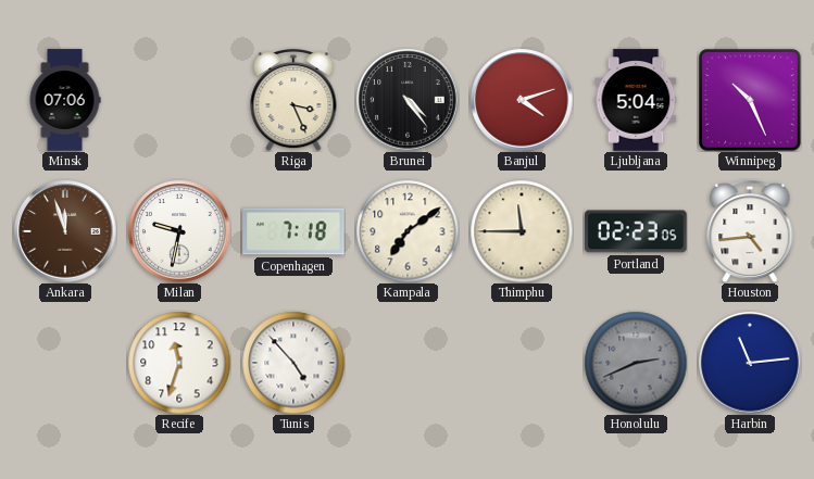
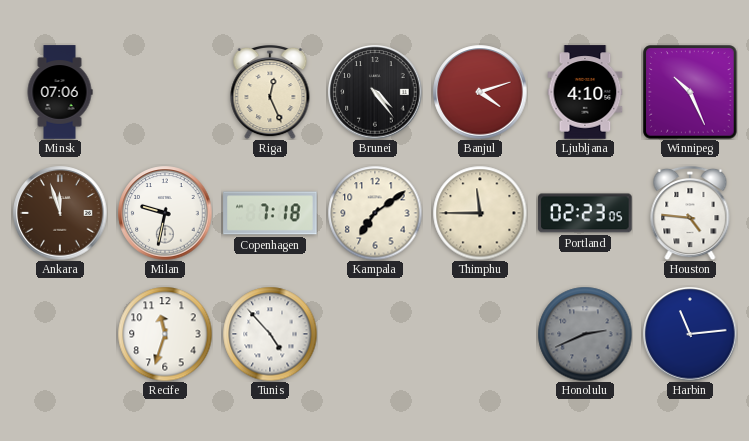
Riga: 3:26 -> 12:26
Ljubljana: 5:04 -> 4:10
Houston: 4:44 -> 4:46
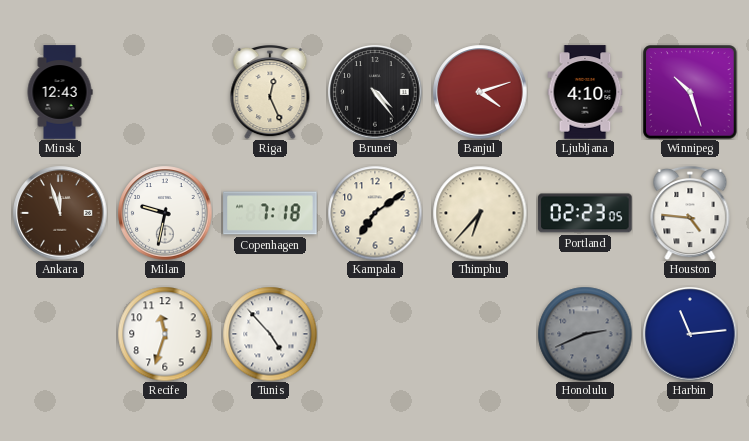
Minsk: 07:06 -> 12:43
Winnipeg: 10:26 -> 10:27
Thimphu: 11:45 -> 6:37
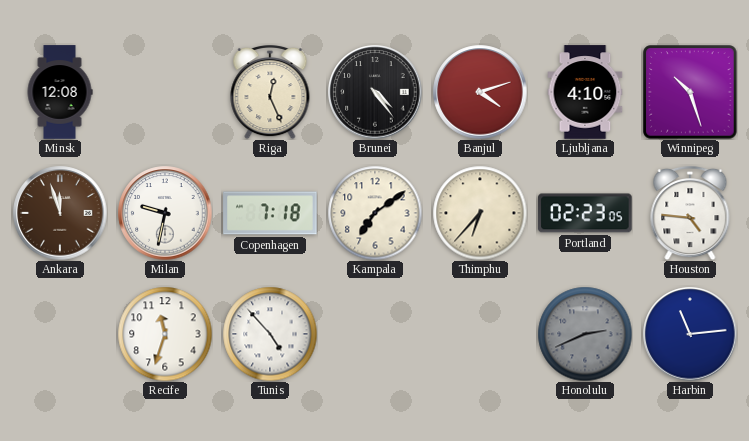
Minsk: 12:43 -> 12:08
